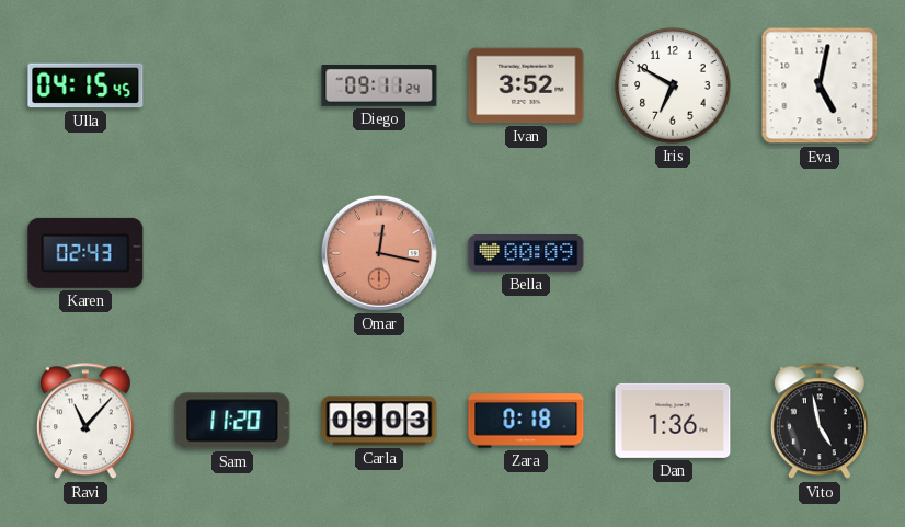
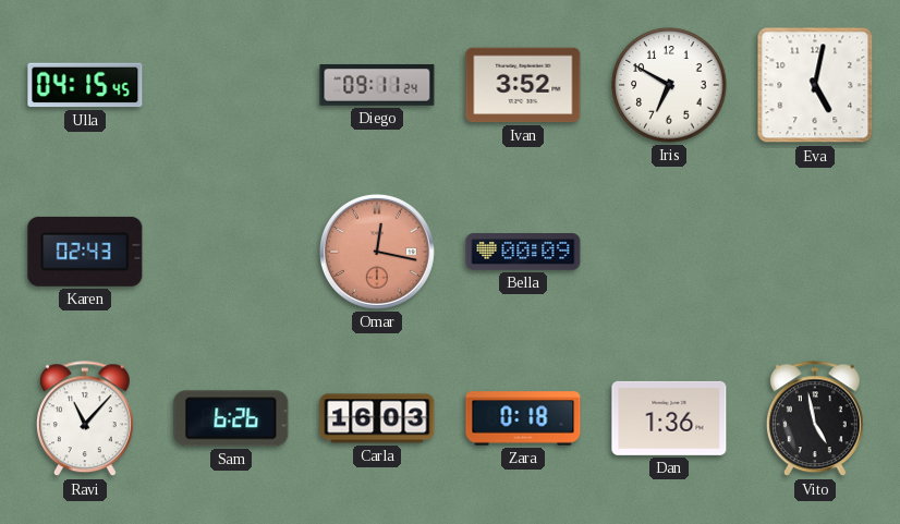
Sam: 11:20 -> 6:26
Carla: 09:03 -> 16:03
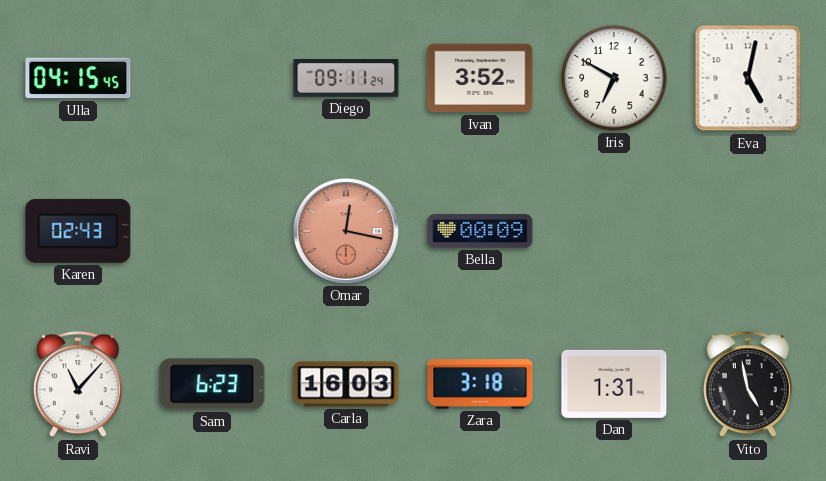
Sam: 6:26 -> 6:23
Zara: 0:18 -> 3:18
Dan: 1:36 -> 1:31
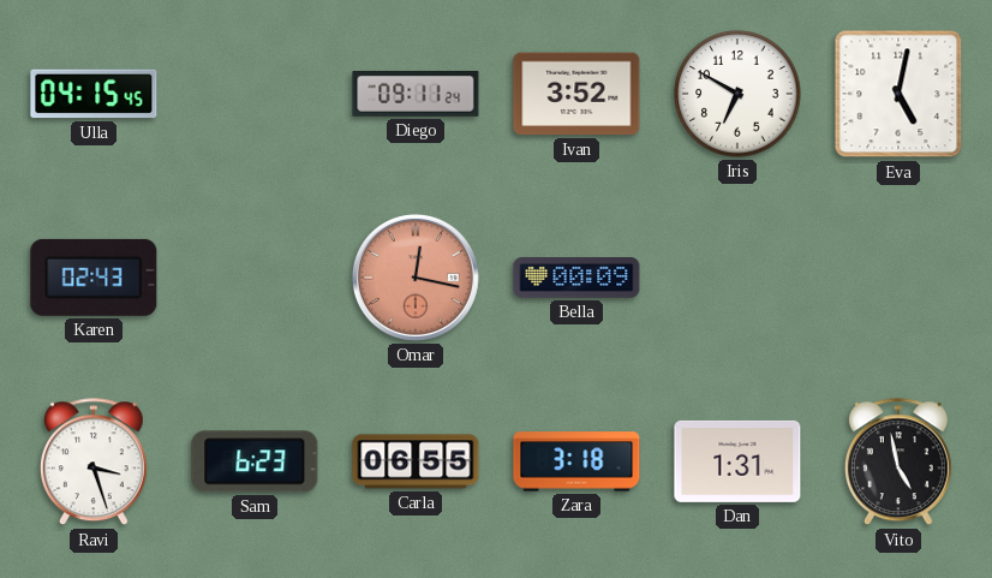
Ravi: 11:07 -> 3:27
Carla: 16:03 -> 06:55
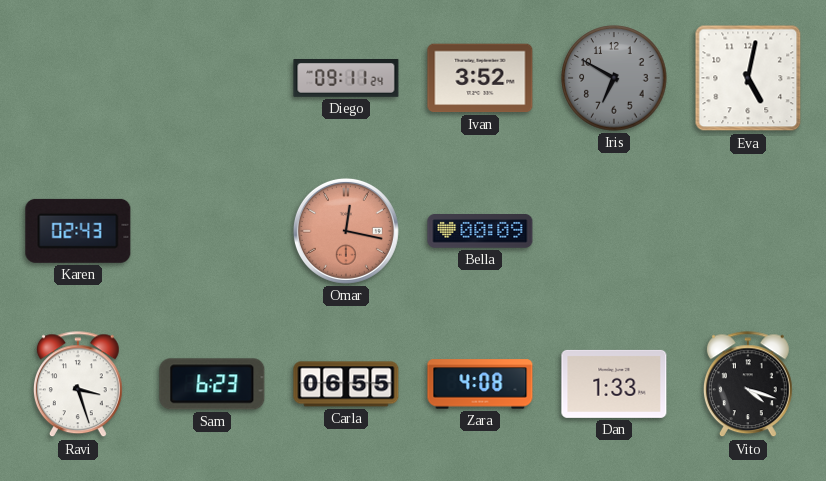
Ulla: 04:15 -> none
Iris dial: white -> grey
Zara: 3:18 -> 4:08
Dan: 1:31 -> 1:33
Vito: 4:58 -> 4:18
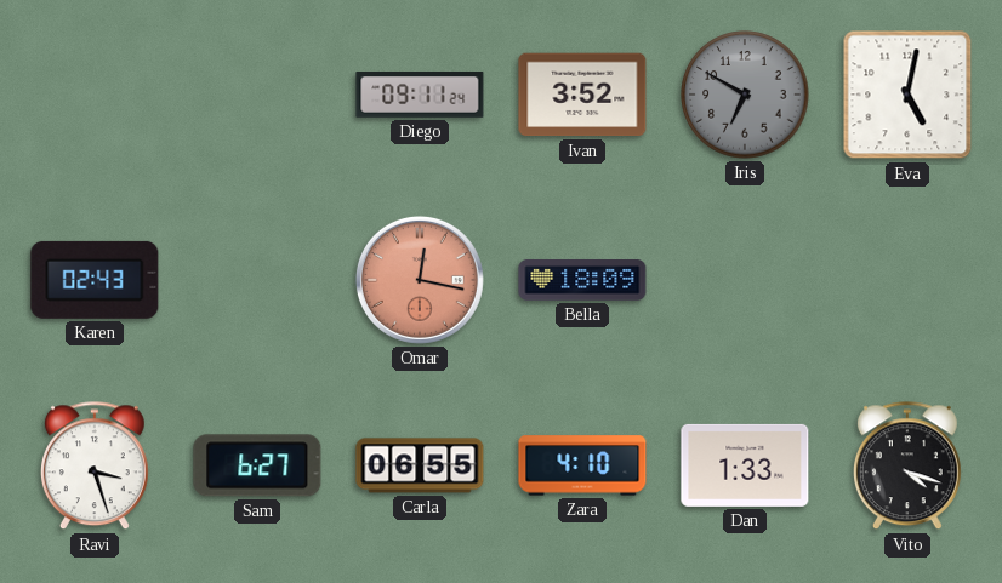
Bella: 00:09 -> 18:09
Sam: 6:23 -> 6:27
Zara: 4:08 -> 4:10
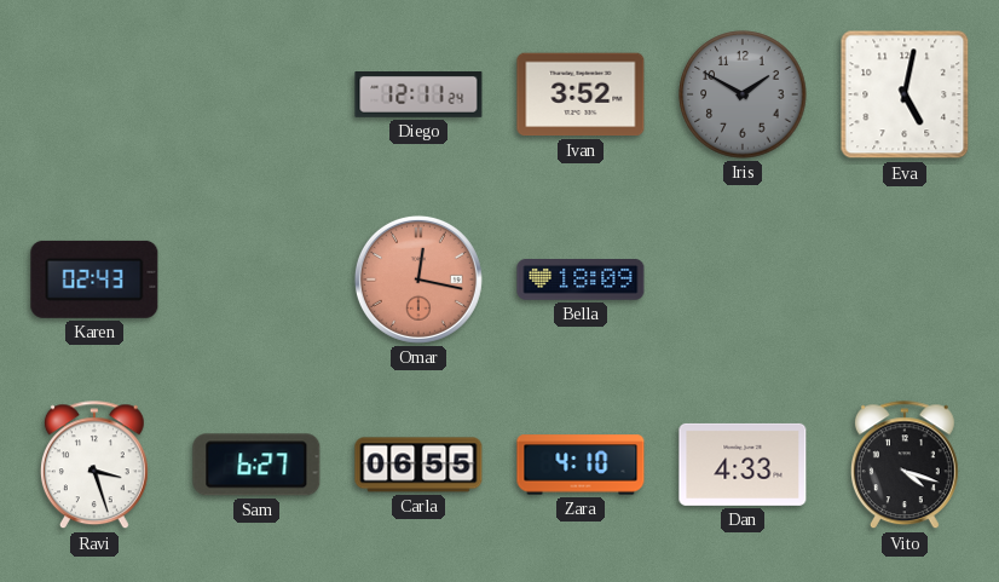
Diego: 09:11 -> 12:11
Iris: 6:50 -> 1:50
Dan: 1:33 -> 4:33
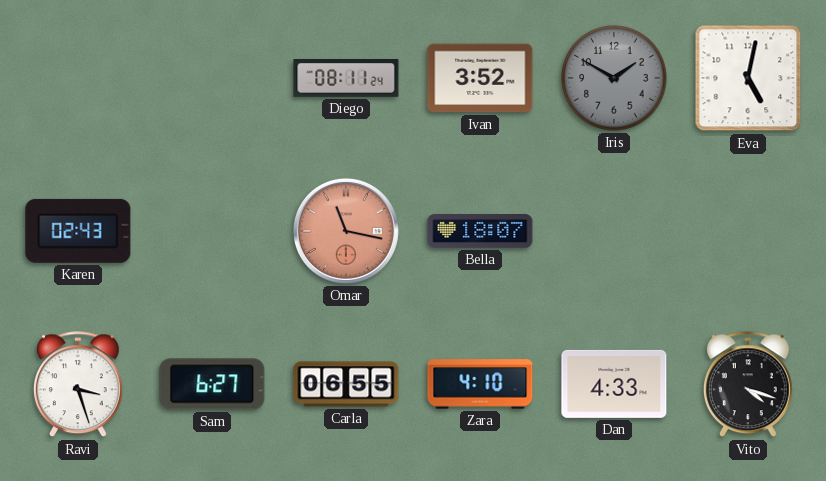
Diego: 12:11 -> 08:11
Omar: 12:17 -> 11:17
Bella: 18:09 -> 18:07
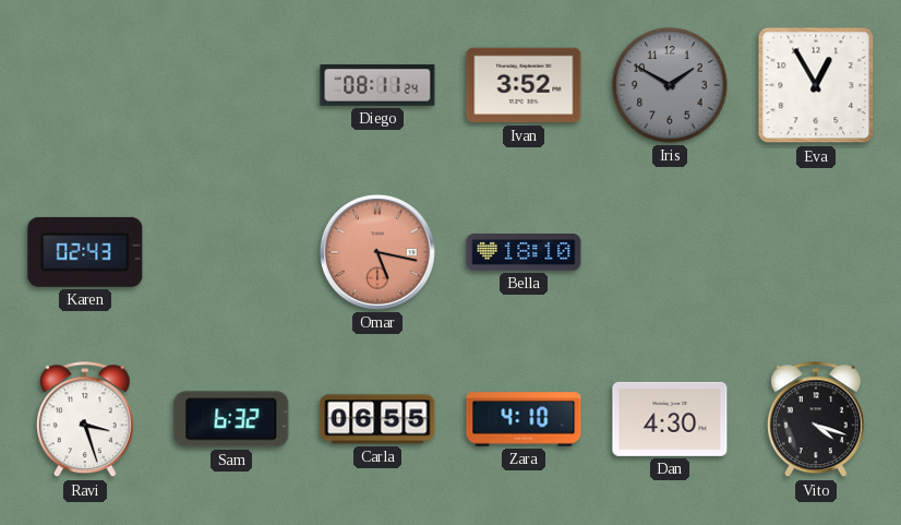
Eva: 5:02 -> 12:55
Omar: 11:17 -> 5:17
Bella: 18:07 -> 18:10
Sam: 6:27 -> 6:32
Dan: 4:33 -> 4:30
